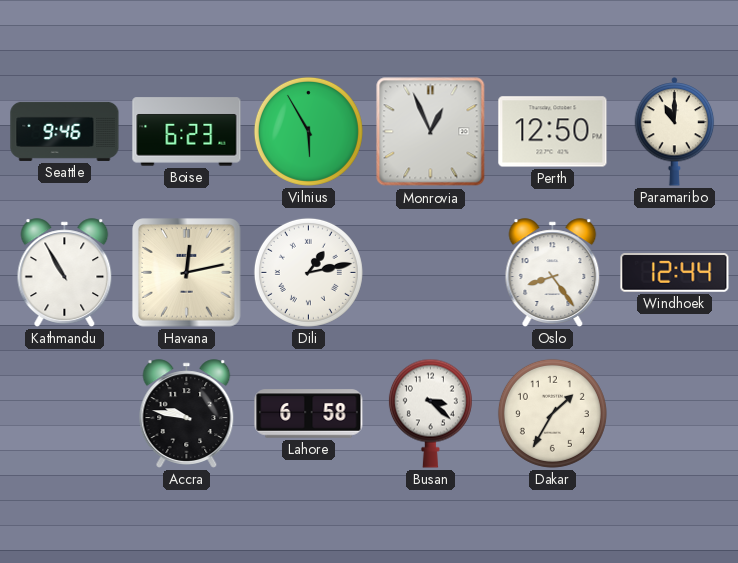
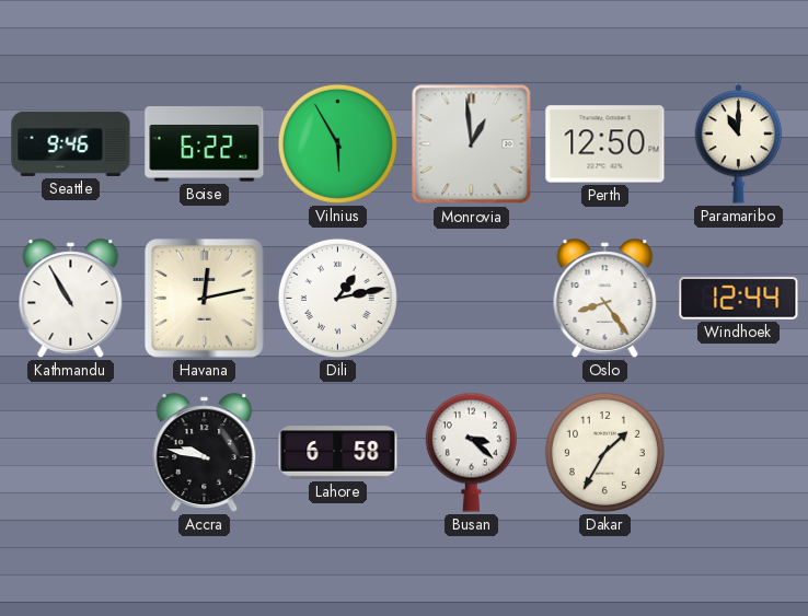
Boise: 6:23 -> 6:22
Monrovia: 12:56 -> 12:59
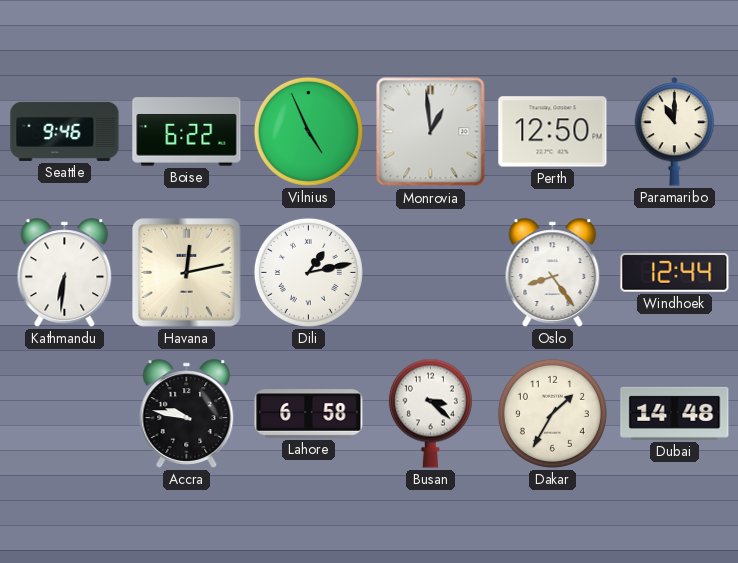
Vilnius: 5:55 -> 4:56
Kathmandu: 10:55 -> 6:31
Dubai: none -> 14:48
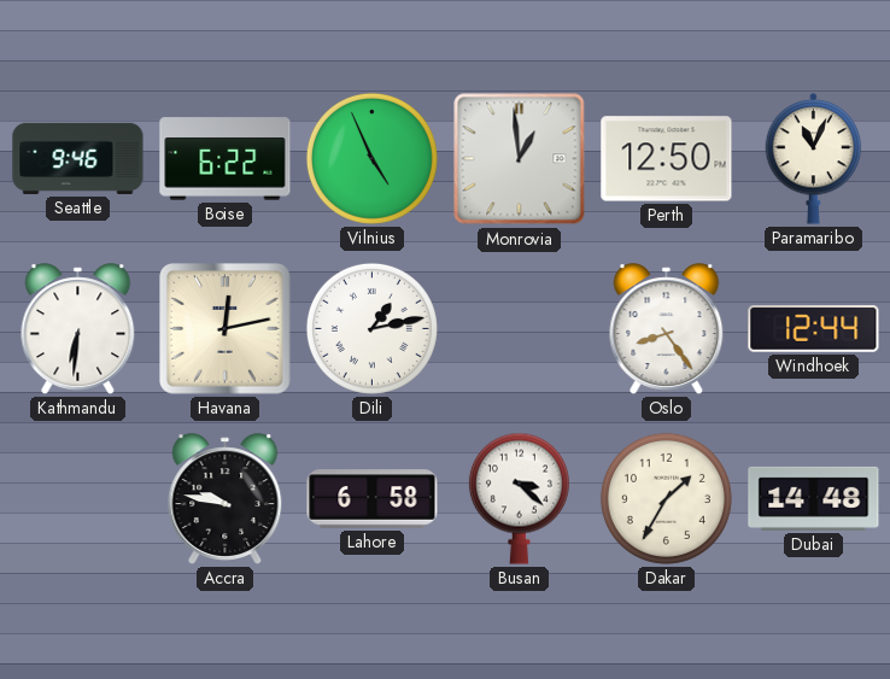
Paramaribo: 11:00 -> 11:04
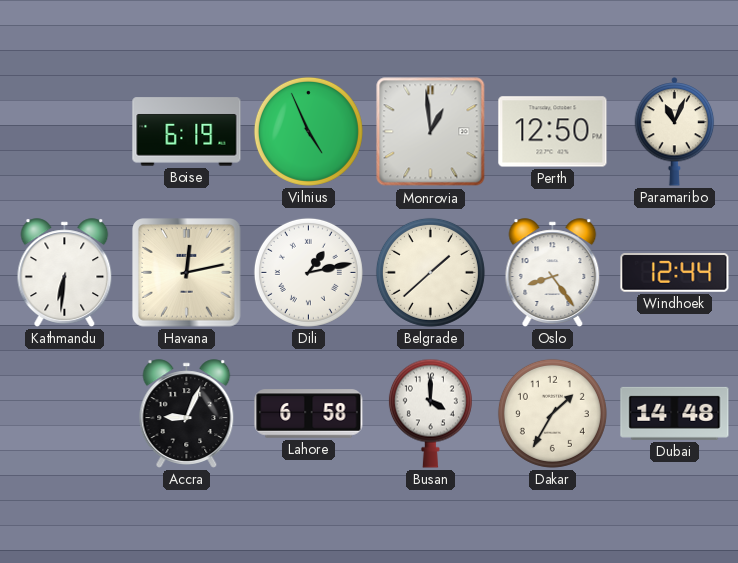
Seattle: 9:46 -> none
Boise: 6:22 -> 6:19
Belgrade: none -> 1:38
Accra: 9:47 -> 9:04
Busan: 3:22 -> 4:00
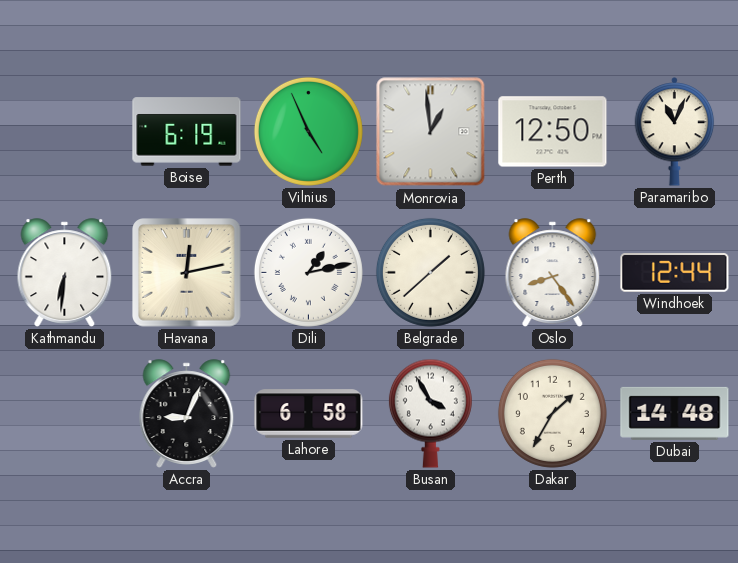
Busan: 4:00 -> 3:55
